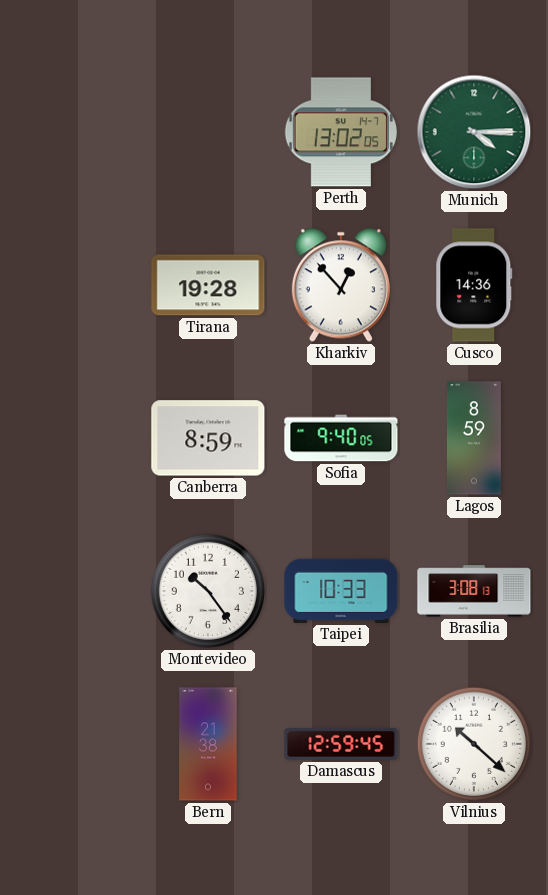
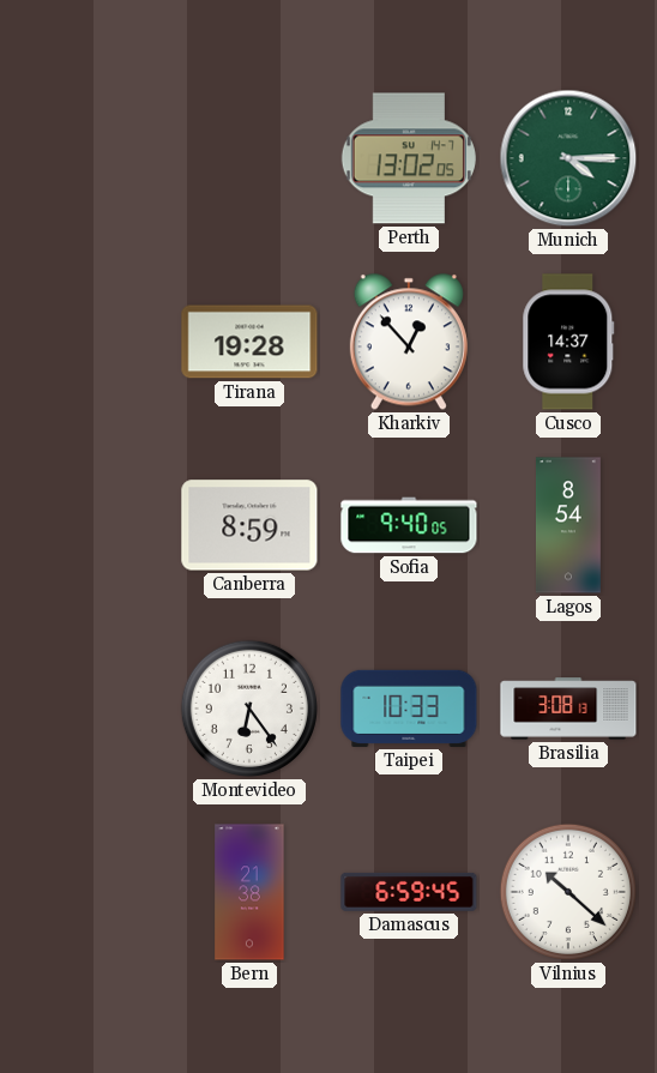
Cusco: 14:36 -> 14:37
Lagos: 8:59 -> 8:54
Montevideo: 10:24 -> 6:24
Damascus: 12:59 -> 6:59
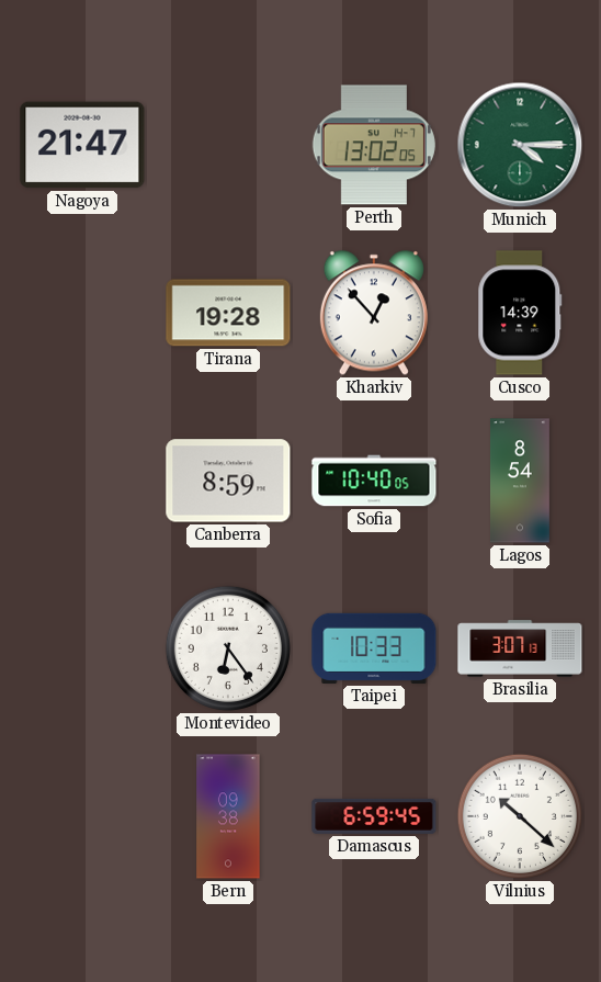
Nagoya: none -> 21:47
Cusco: 14:37 -> 14:39
Sofia: 9:40 -> 10:40
Brasilia: 3:08 -> 3:07
Bern: 21:38 -> 09:38
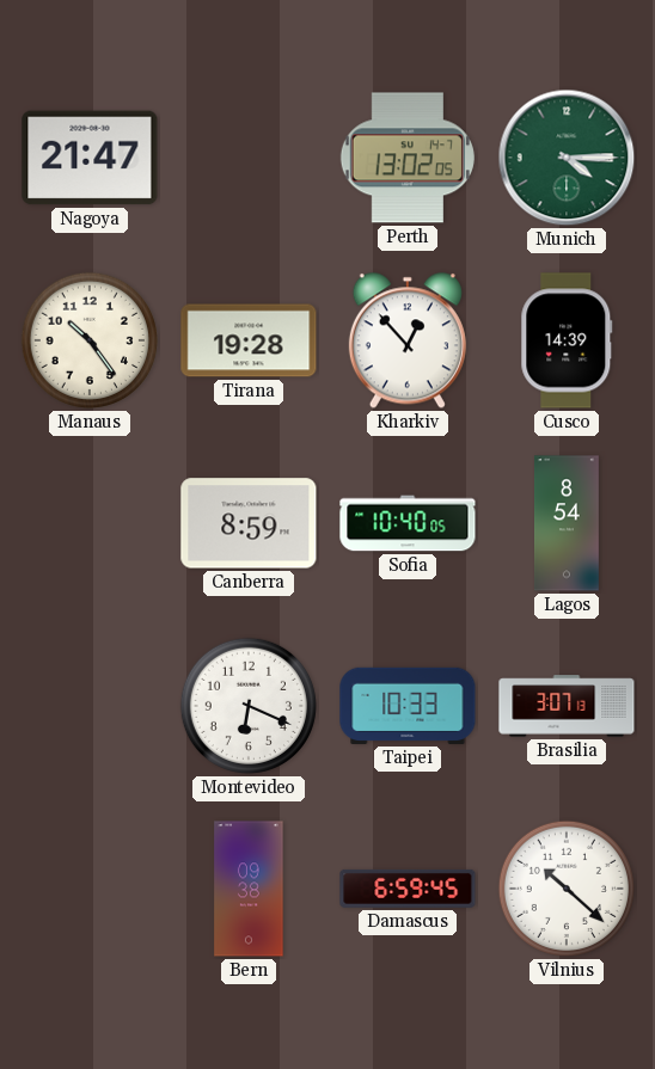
Manaus: none -> 10:24
Montevideo: 6:24 -> 6:19
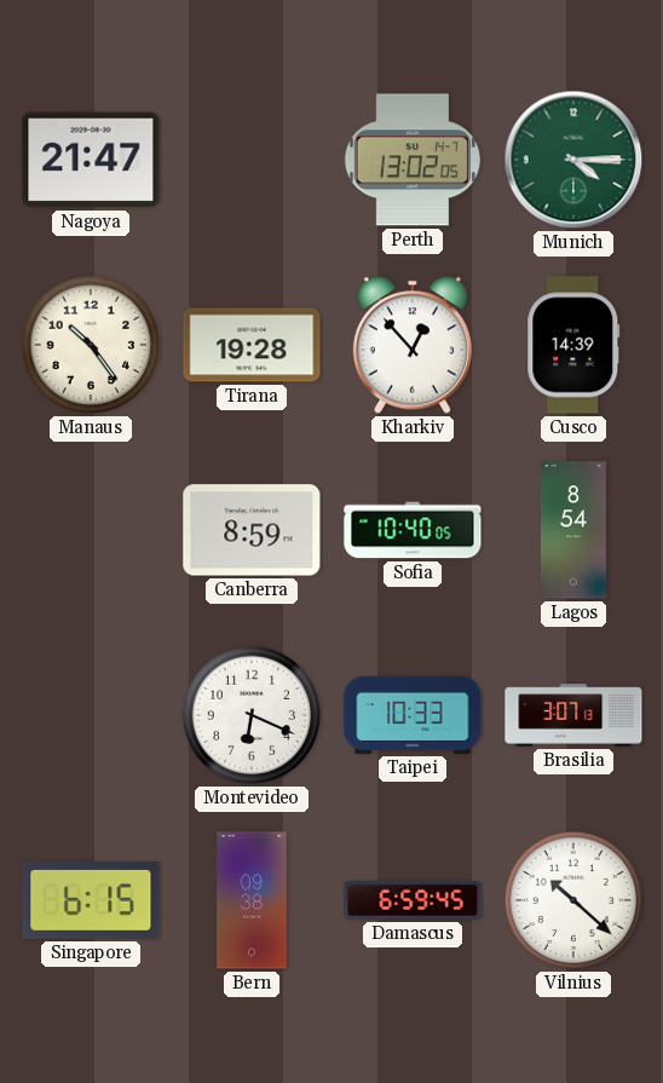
Singapore: none -> 6:15
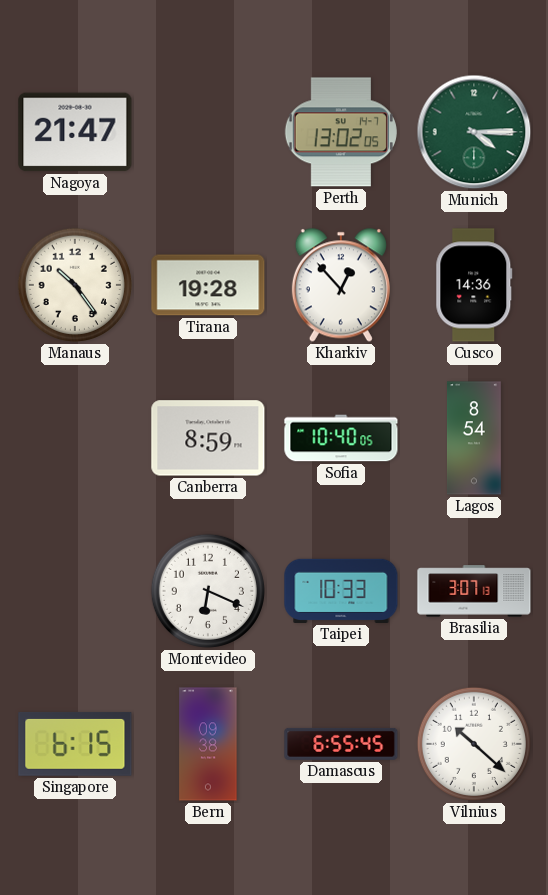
Cusco: 14:39 -> 14:36
Damascus: 6:59 -> 6:55
